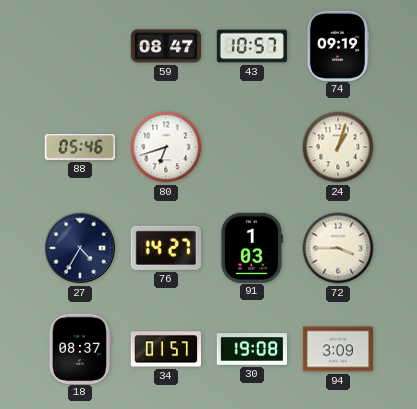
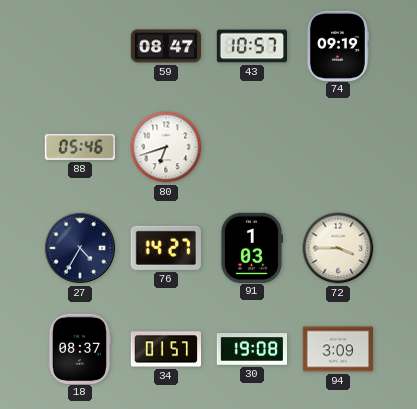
24: 1:03 -> none
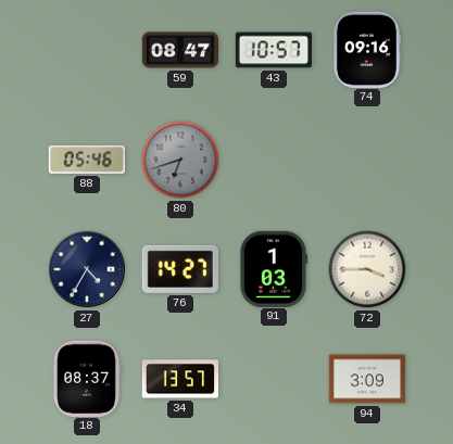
74: 09:19 -> 09:16
80 dial: white -> grey
34: 01:57 -> 13:57
30: 19:08 -> none
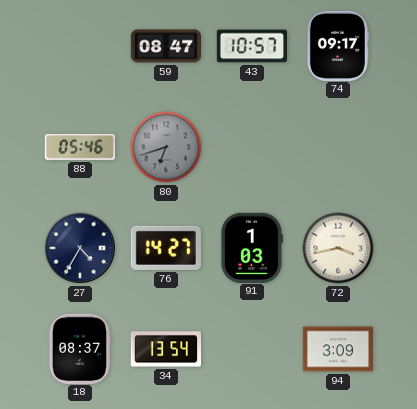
74: 09:16 -> 09:17
72: 3:45 -> 3:43
34: 13:57 -> 13:54
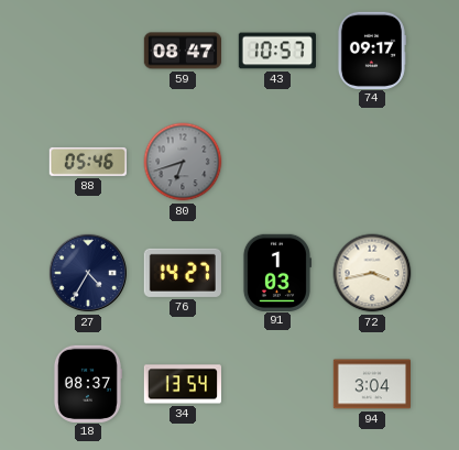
94: 3:09 -> 3:04
